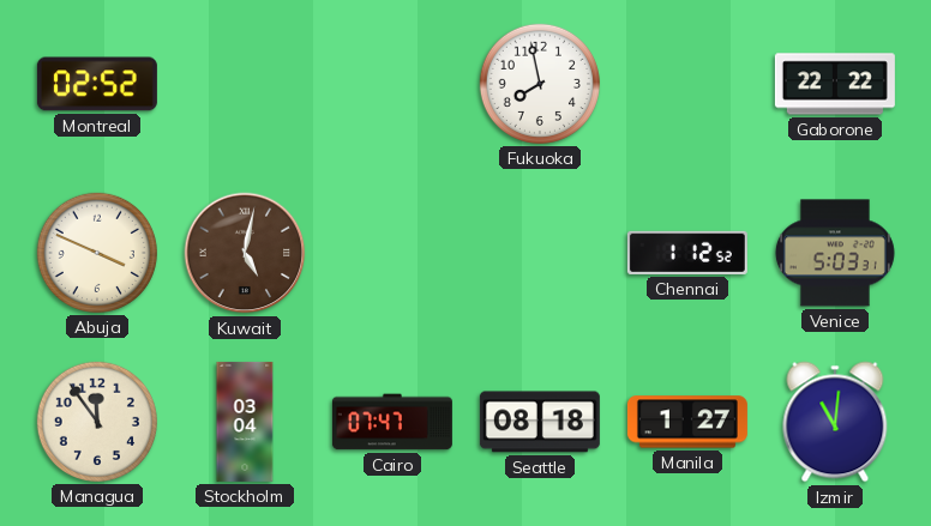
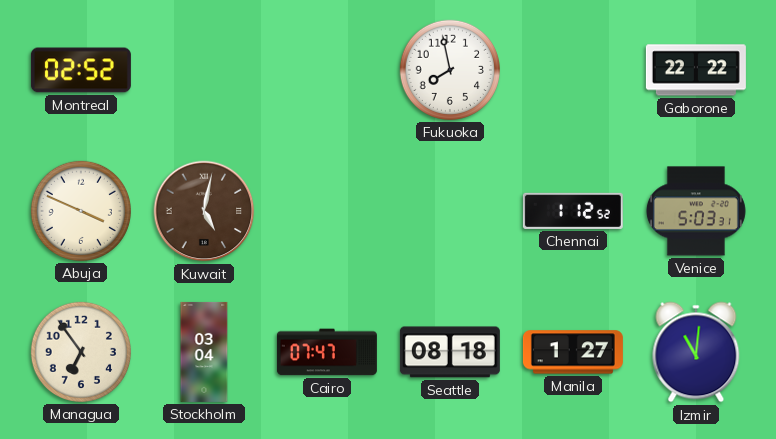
Managua: 11:54 -> 6:54
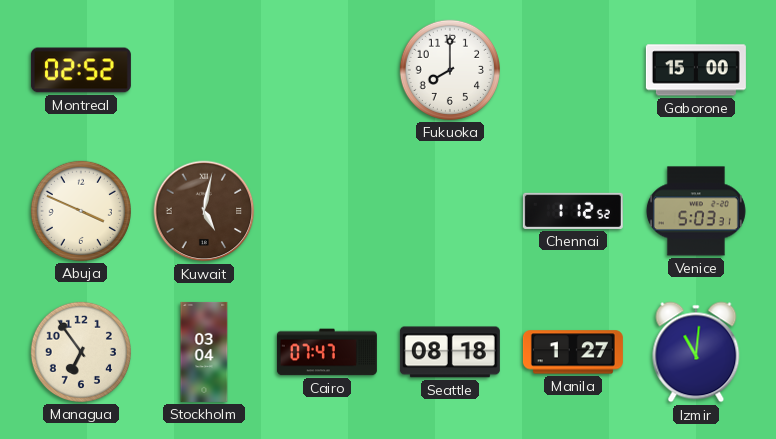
Fukuoka: 7:58 -> 8:00
Gaborone: 22:22 -> 15:00
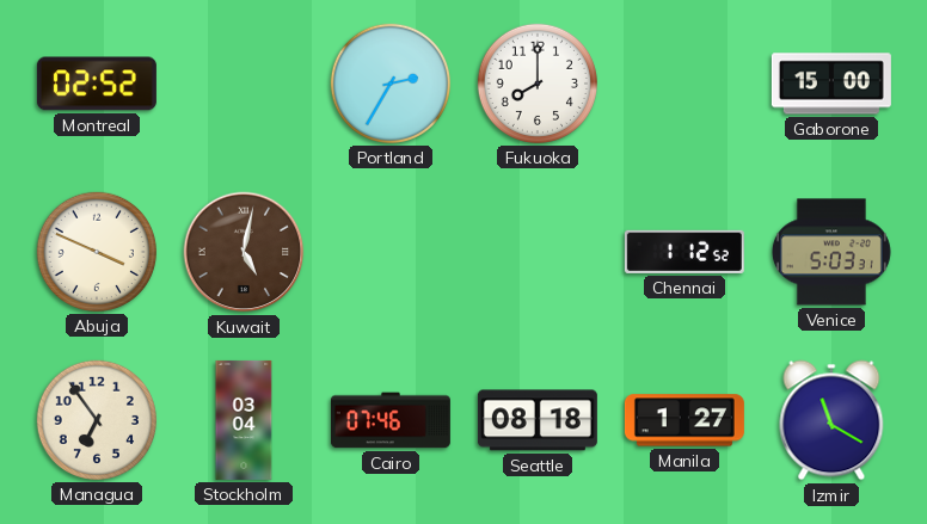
Portland: none -> 2:35
Cairo: 07:47 -> 07:46
Izmir: 11:01 -> 11:20
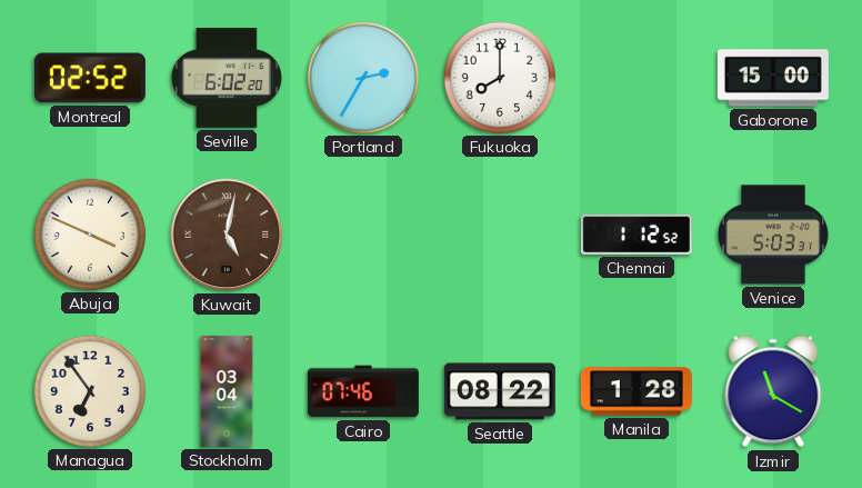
Seville: none -> 6:02
Seattle: 08:18 -> 08:22
Manila: 1:27 -> 1:28
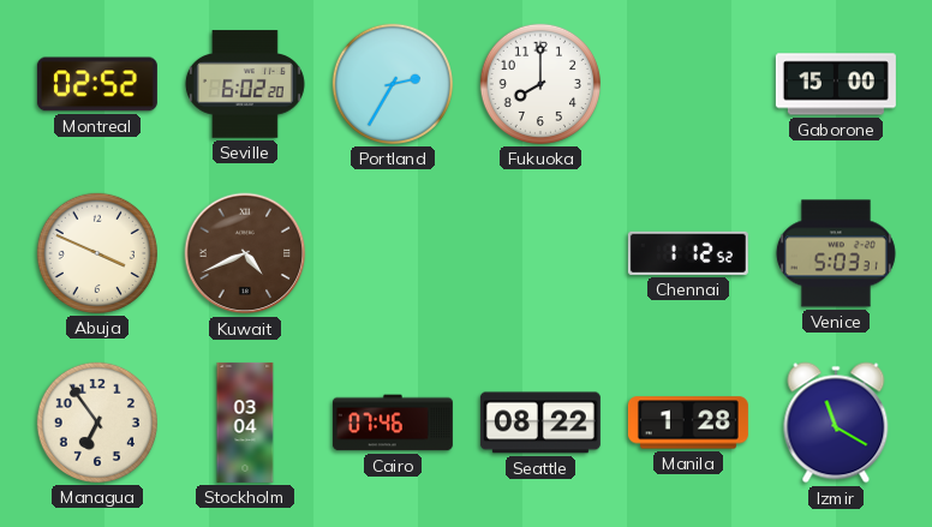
Kuwait: 5:02 -> 4:41
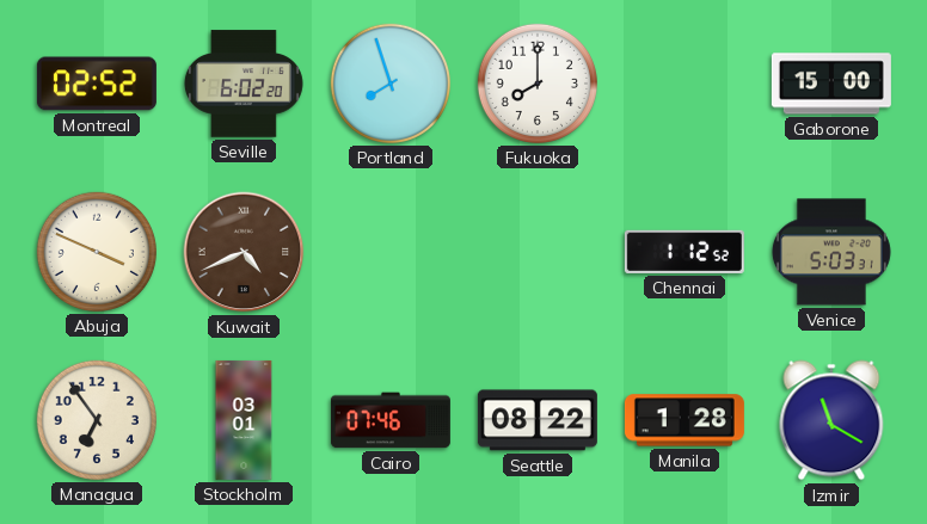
Portland: 2:35 -> 7:57
Stockholm: 03:04 -> 03:01
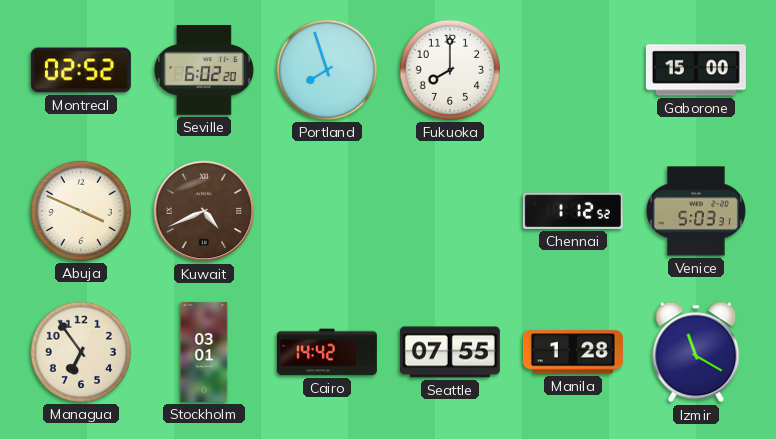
Cairo: 07:46 -> 14:42
Seattle: 08:22 -> 07:55
